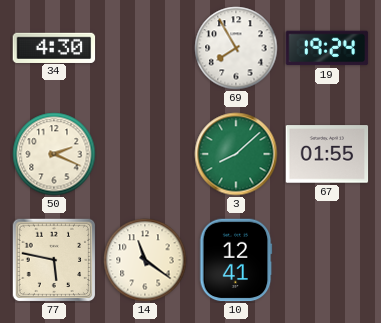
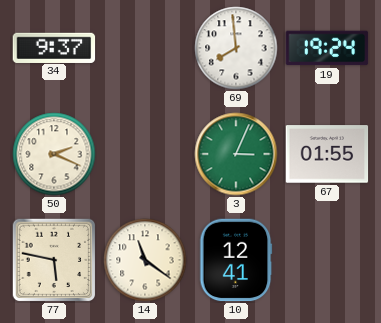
34: 4:30 -> 9:37
69: 7:55 -> 7:59
3: 8:08 -> 3:04
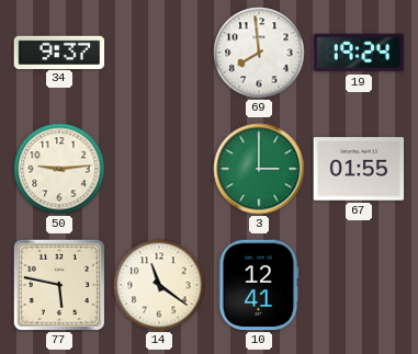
50: 2:19 -> 9:14
3: 3:04 -> 3:00
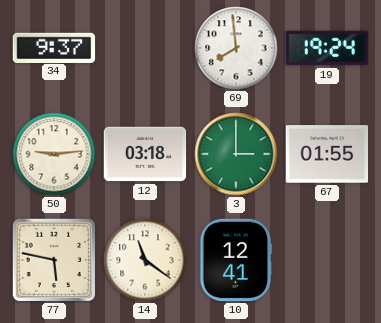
12: none -> 03:18
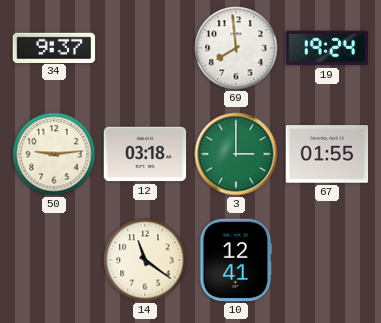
77: 5:47 -> none
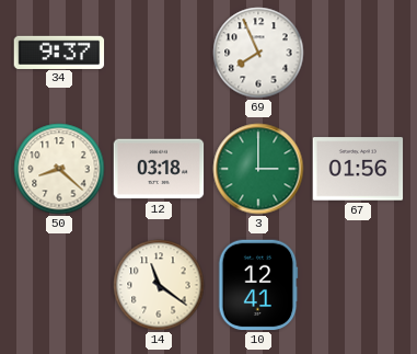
69: 7:59 -> 7:56
19: 19:24 -> none
50: 9:14 -> 8:22
67: 01:55 -> 01:56
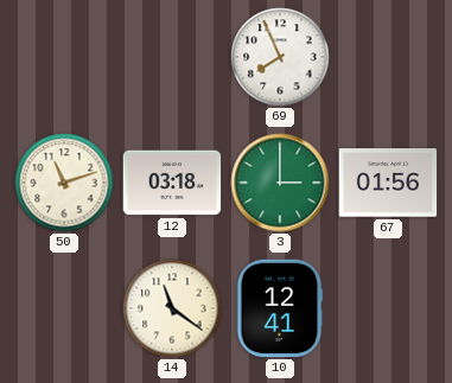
34: 9:37 -> none
50: 8:22 -> 11:12
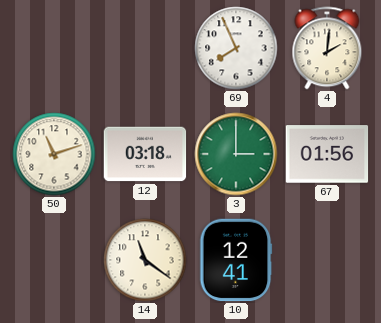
4: none -> 2:01
